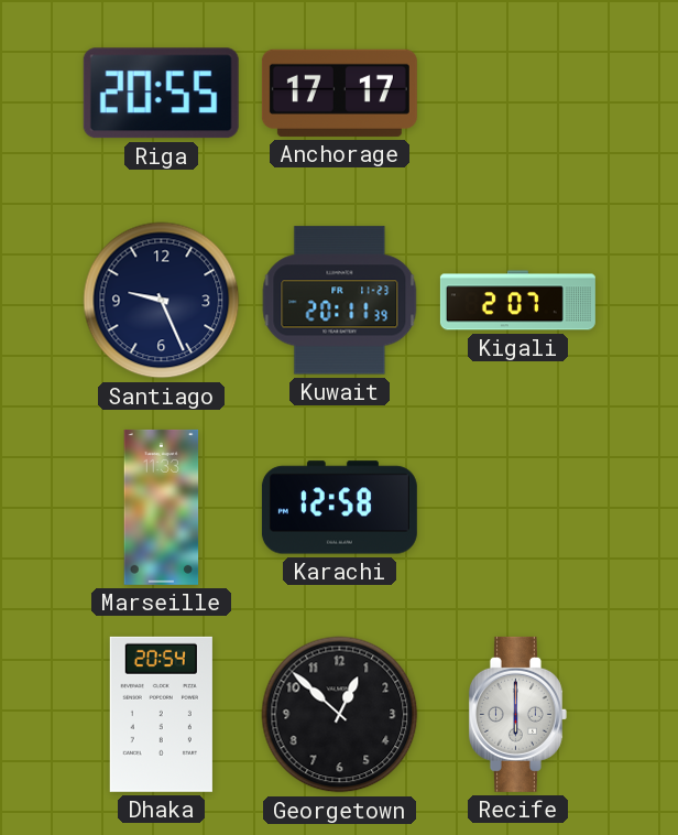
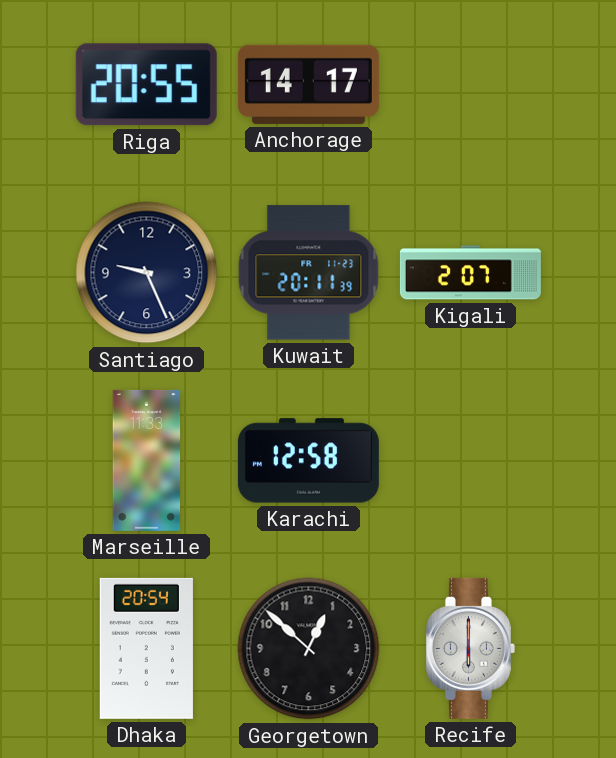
Anchorage: 17:17 -> 14:17
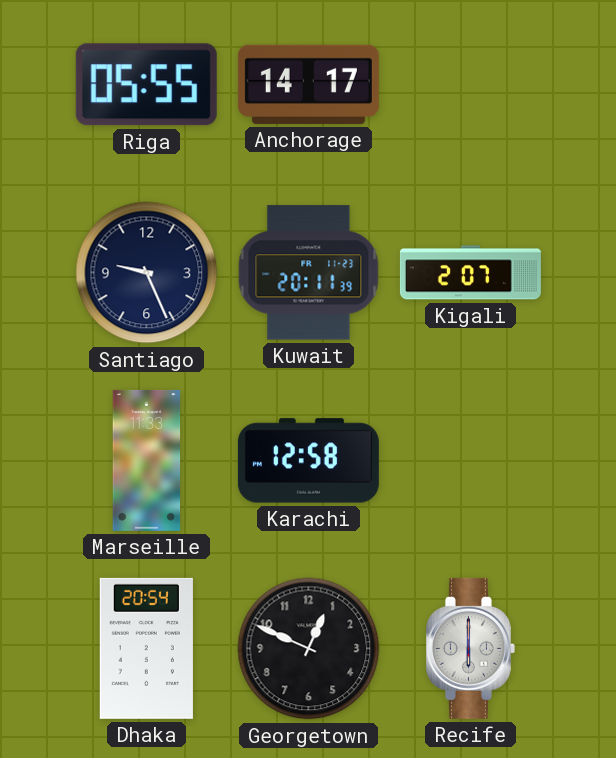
Riga: 20:55 -> 05:55
Georgetown: 12:52 -> 12:49
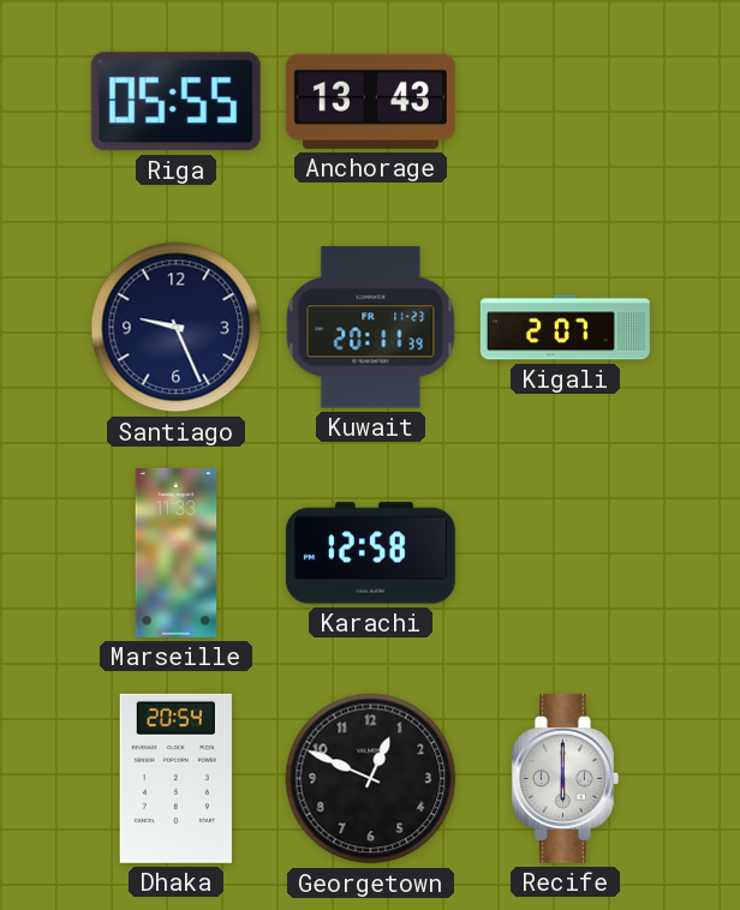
Anchorage: 14:17 -> 13:43
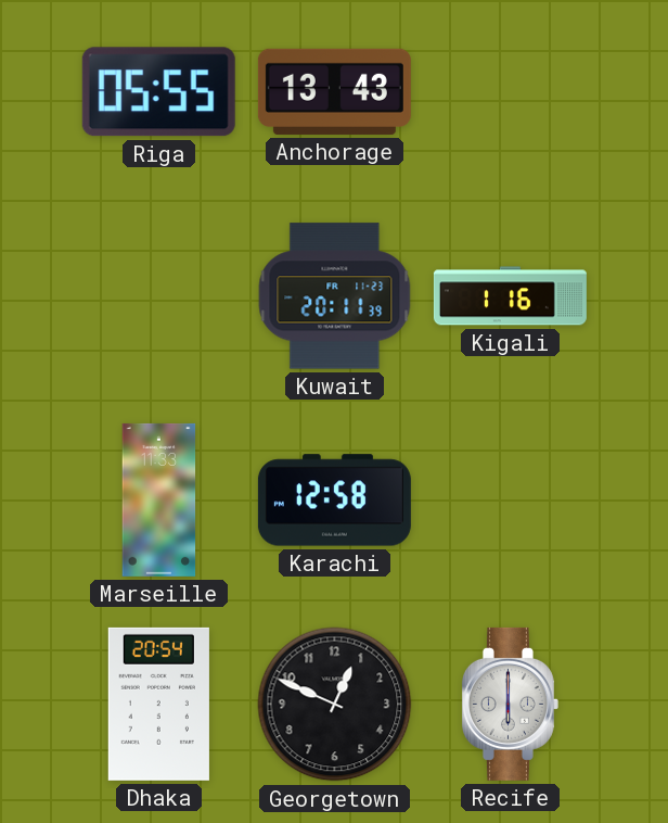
Santiago: 9:26 -> none
Kigali: 2:07 -> 1:16
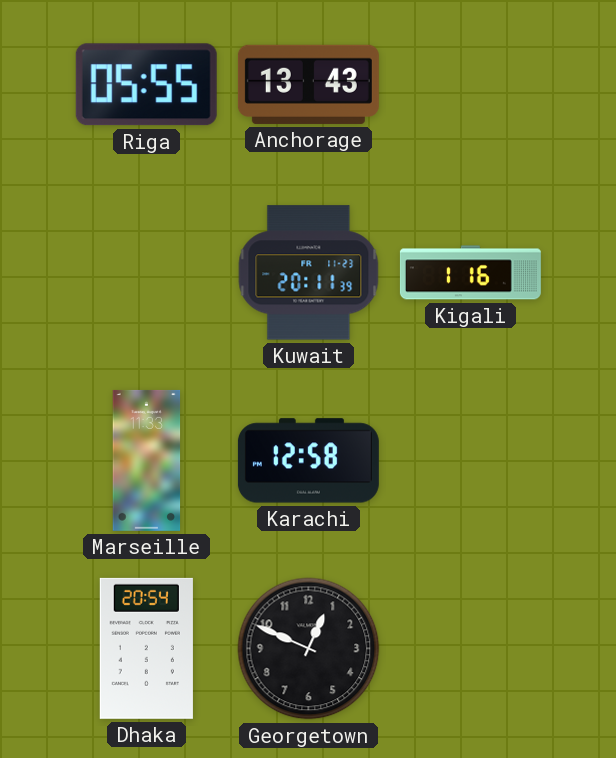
Recife: 6:00 -> none
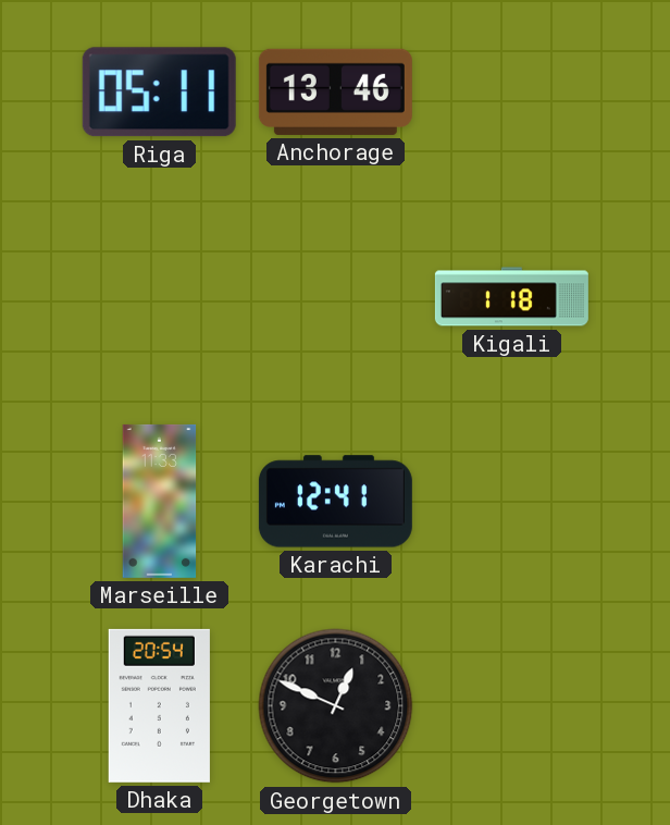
Riga: 05:55 -> 05:11
Anchorage: 13:43 -> 13:46
Kuwait: 20:11 -> none
Kigali: 1:16 -> 1:18
Karachi: 12:58 -> 12:41
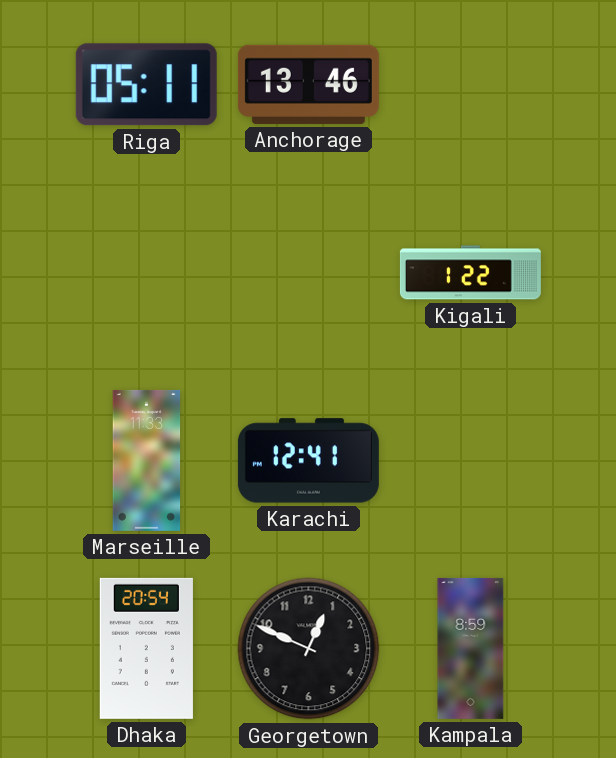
Kigali: 1:18 -> 1:22
Kampala: none -> 8:59
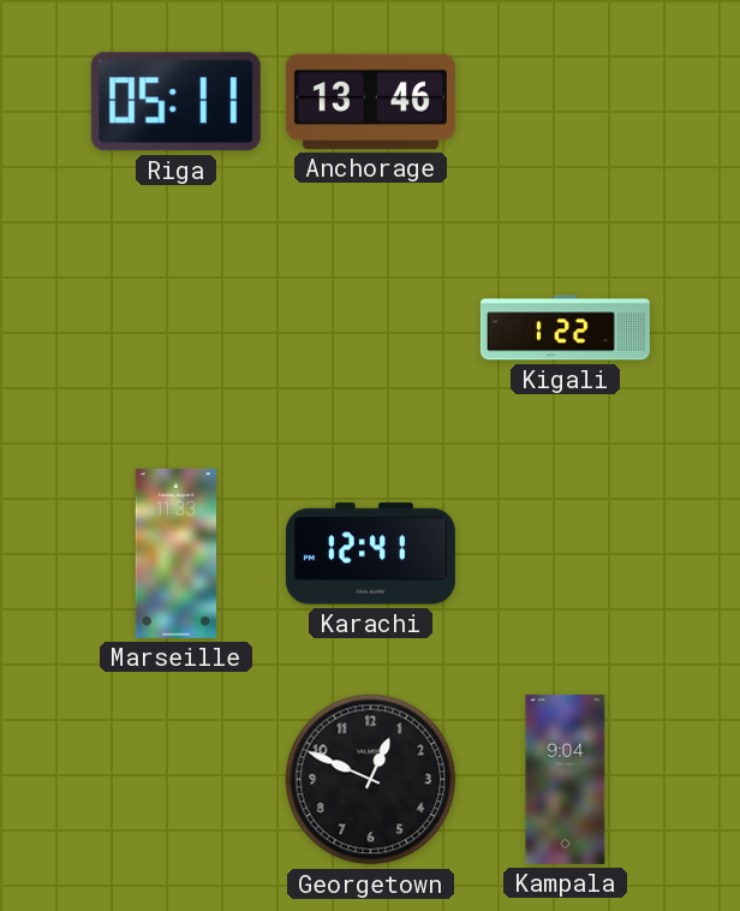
Dhaka: 20:54 -> none
Kampala: 8:59 -> 9:04
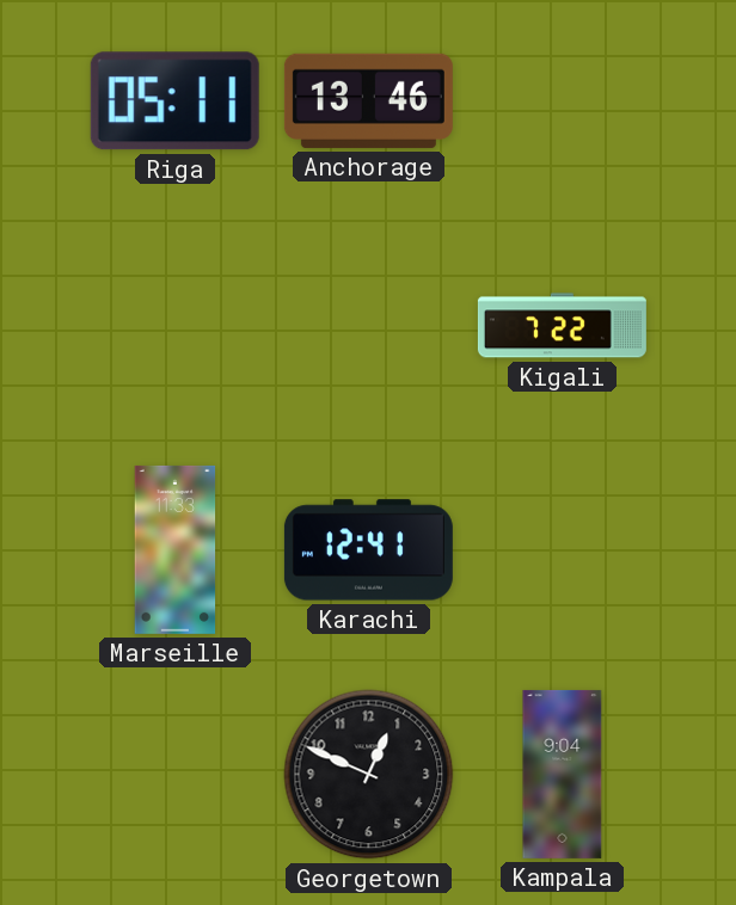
Kigali: 1:22 -> 7:22
